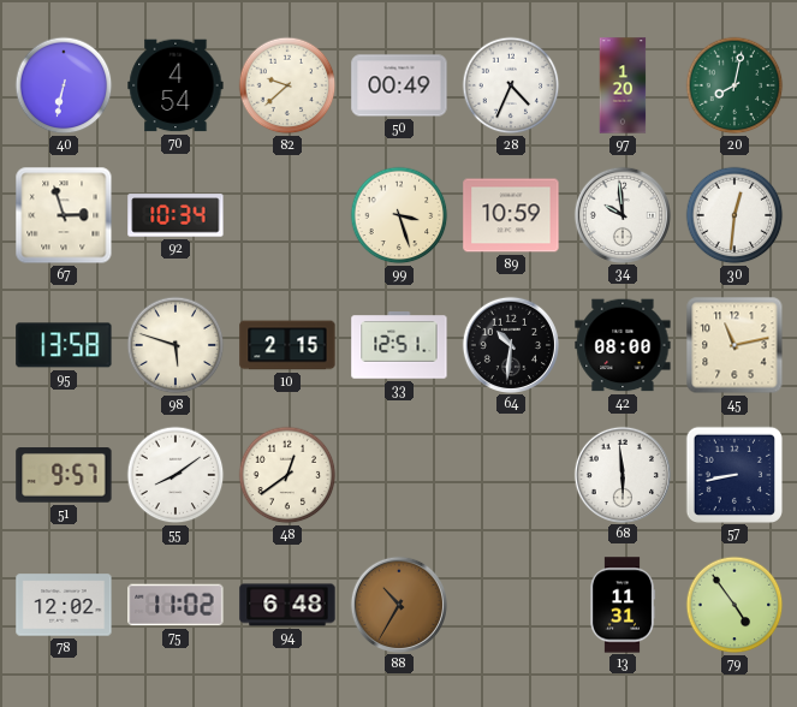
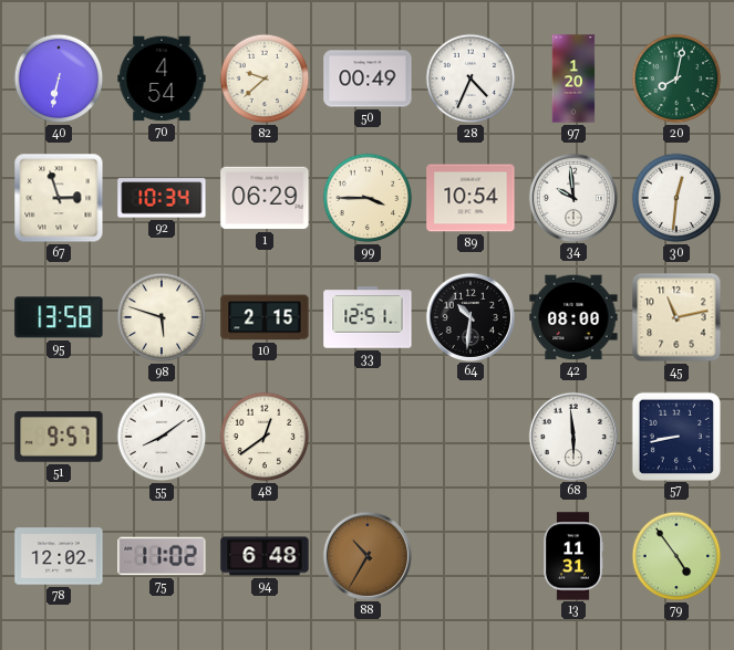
1: none -> 06:29
99: 3:27 -> 3:45
89: 10:59 -> 10:54
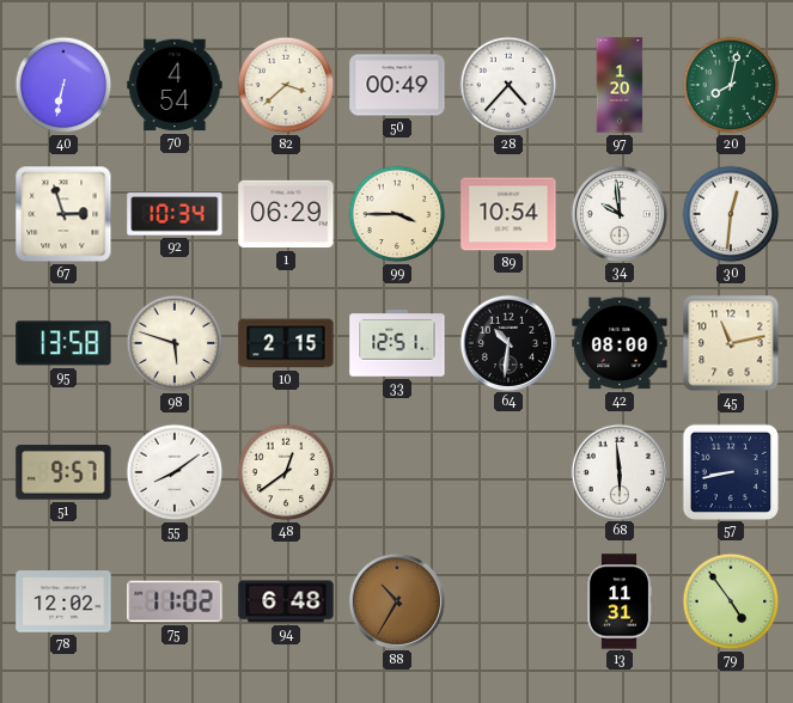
82: 9:38 -> 3:38
28: 4:34 -> 4:37
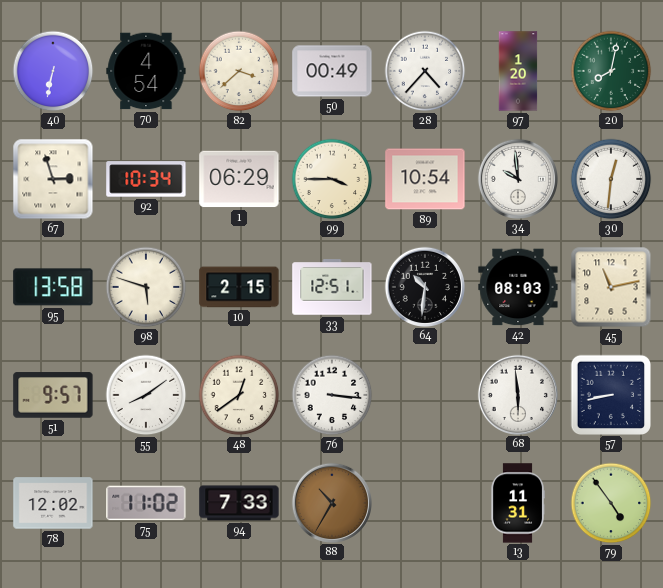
42: 08:00 -> 08:03
76: none -> 3:16
94: 6:48 -> 7:33
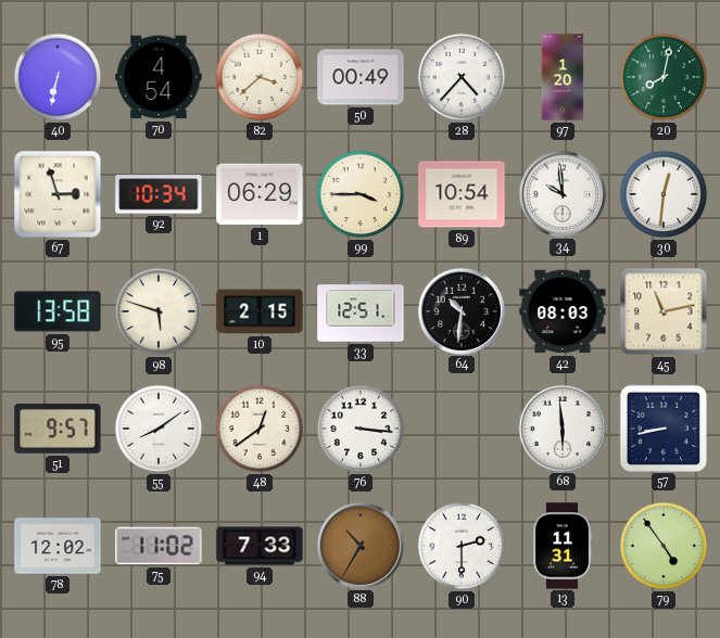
90: none -> 2:30
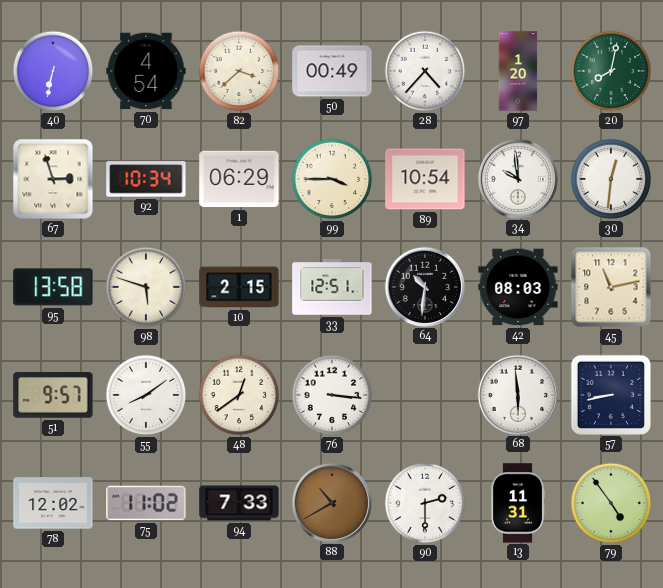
88: 10:35 -> 10:40
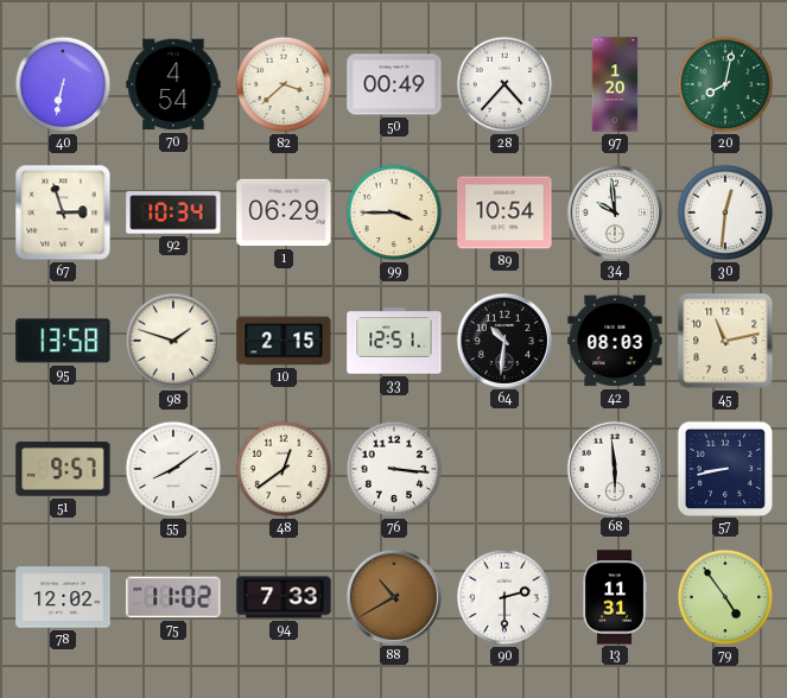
98: 5:48 -> 1:48
